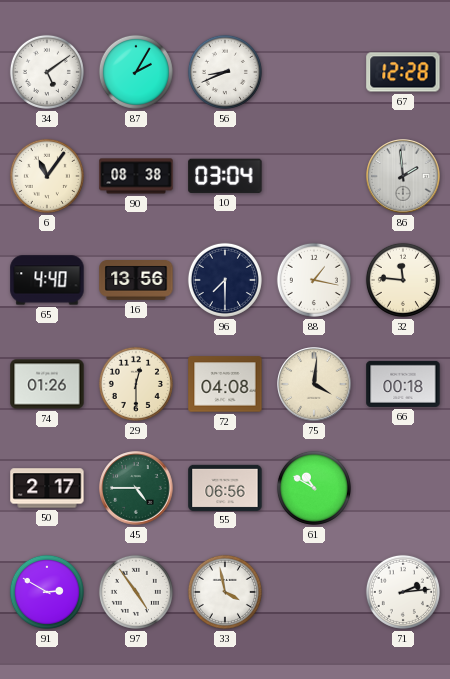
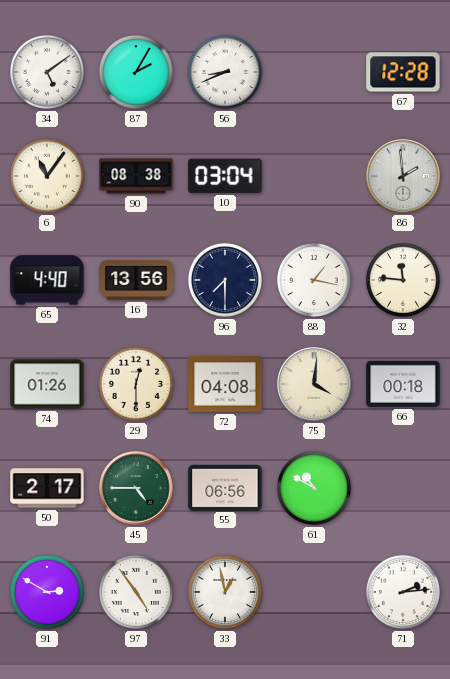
33: 3:58 -> 12:58
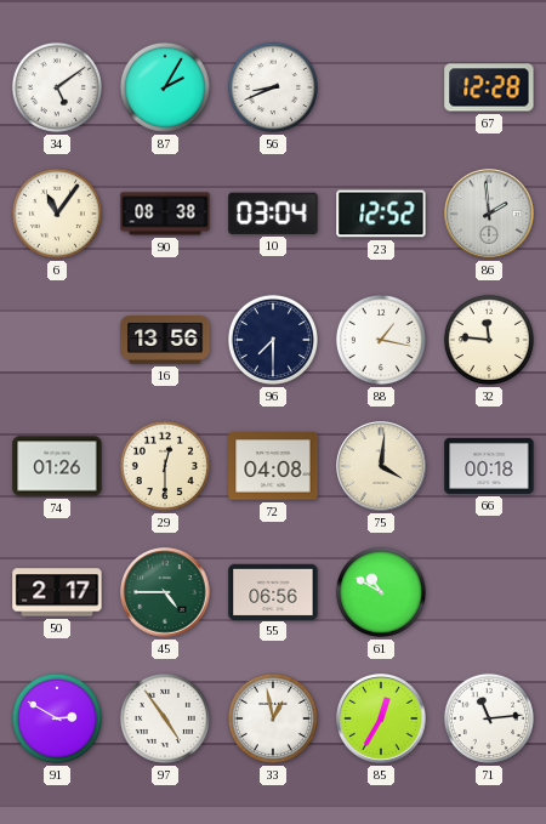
23: none -> 12:52
65: 4:40 -> none
85: none -> 12:35
71: 2:14 -> 11:14
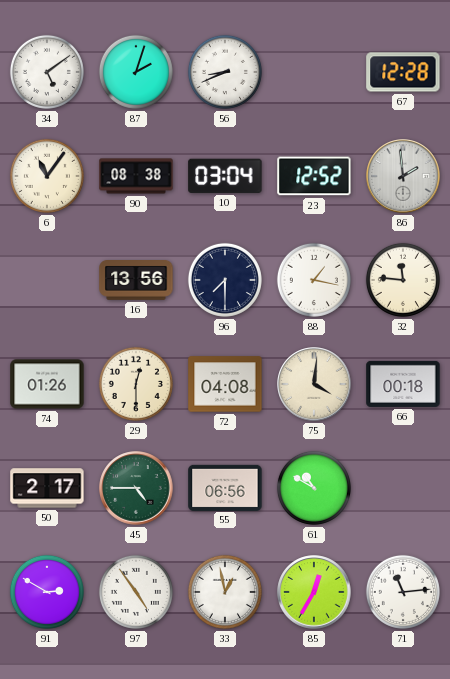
87: 2:05 -> 2:03
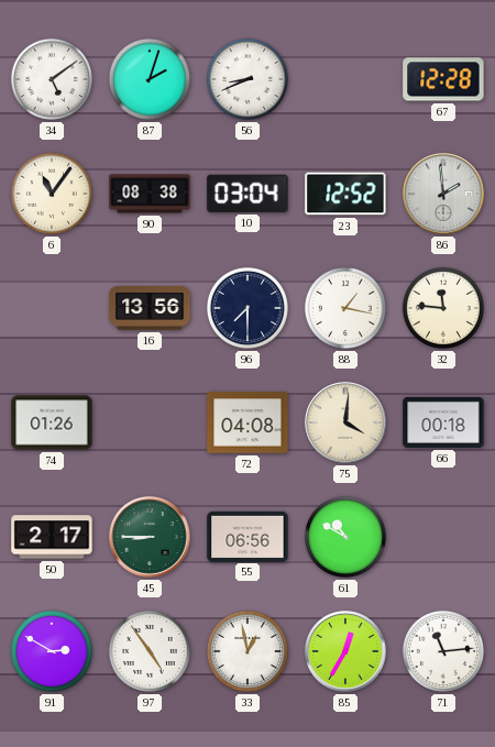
29: 12:30 -> none
45: 4:45 -> 8:45
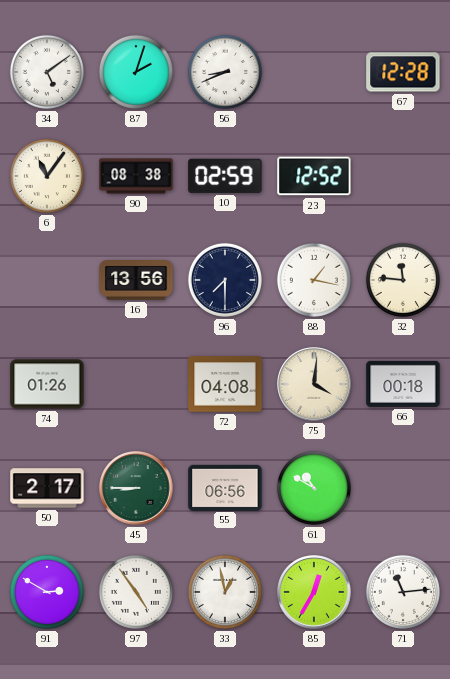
10: 03:04 -> 02:59
86: 1:59 -> none
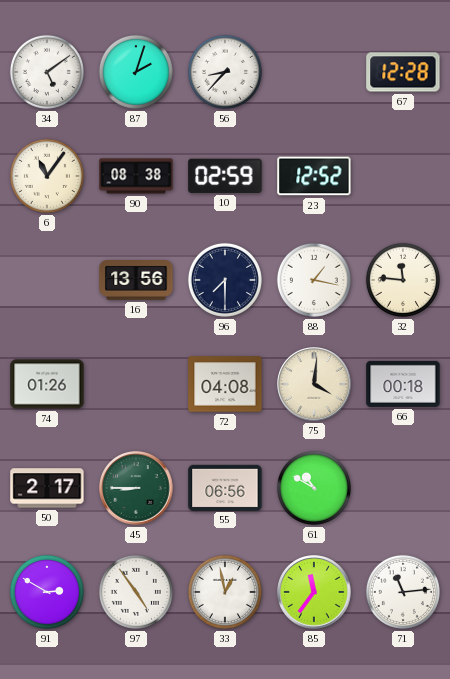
56: 8:41 -> 8:37
85: 12:35 -> 11:36
